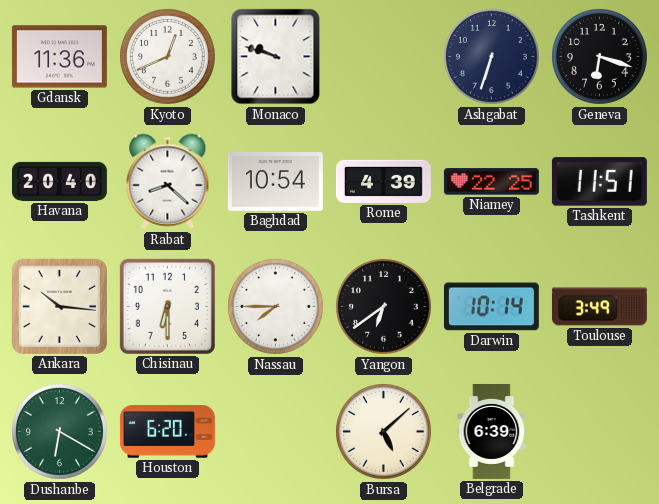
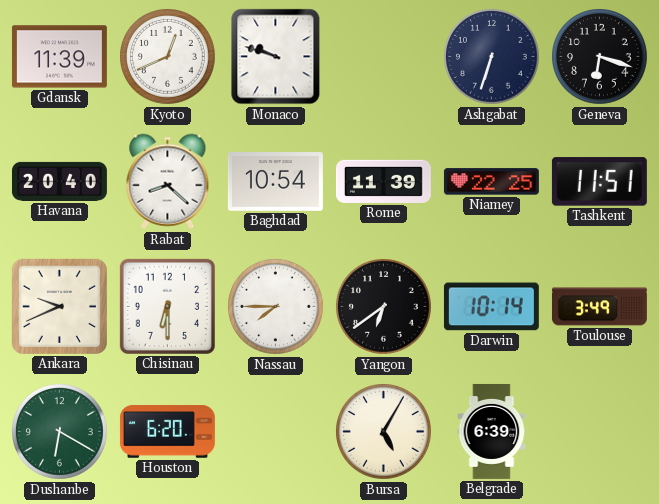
Gdansk: 11:36 -> 11:39
Rome: 4:39 -> 11:39
Ankara: 10:16 -> 9:41
Bursa: 5:08 -> 5:05
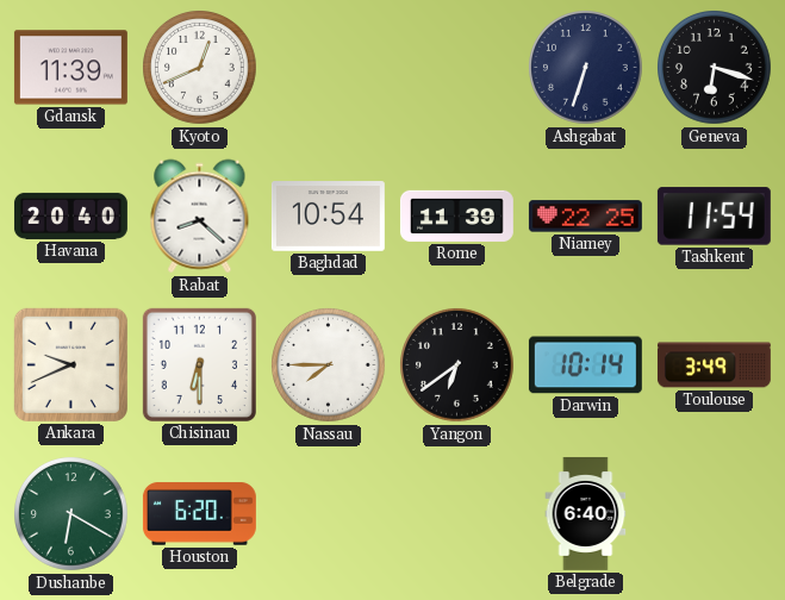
Monaco: 9:48 -> none
Tashkent: 11:51 -> 11:54
Bursa: 5:05 -> none
Belgrade: 6:39 -> 6:40
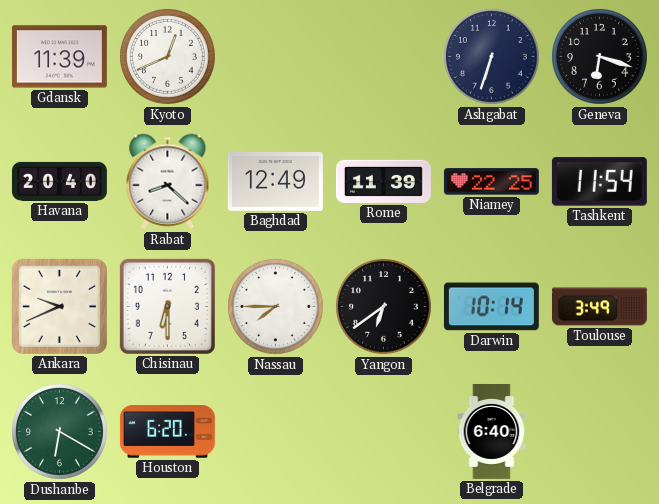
Baghdad: 10:54 -> 12:49
